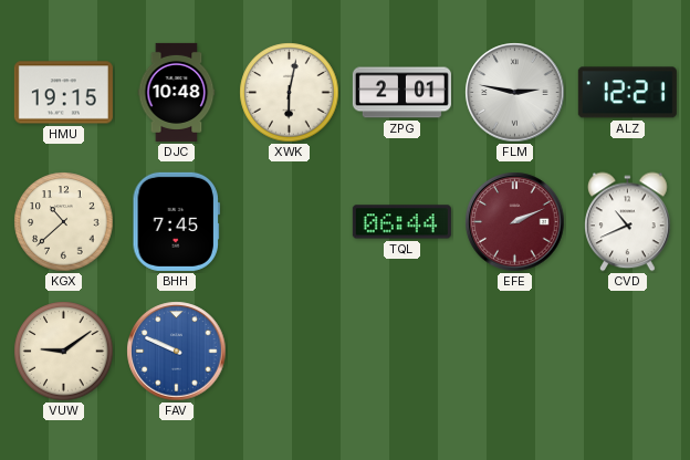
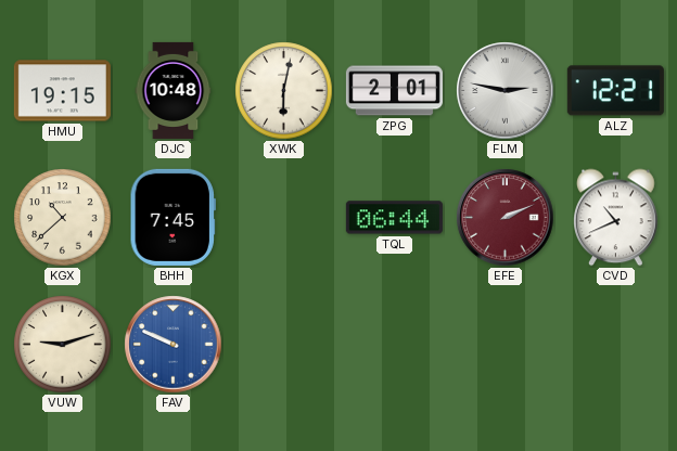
VUW: 9:09 -> 9:12
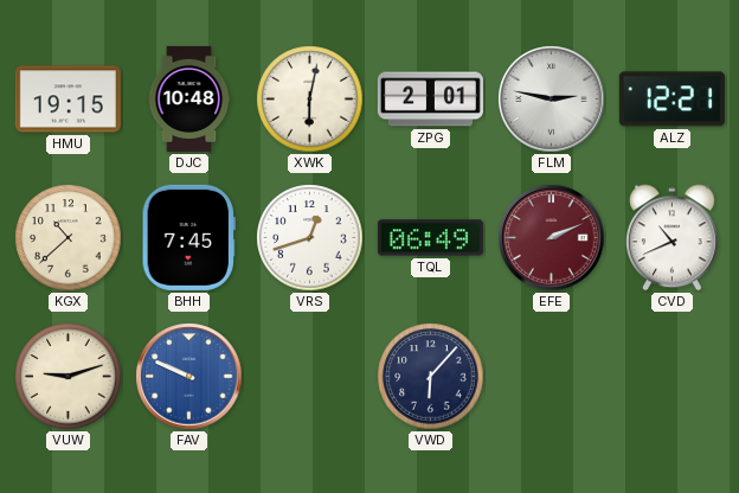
VRS: none -> 12:42
TQL: 06:44 -> 06:49
VWD: none -> 6:07
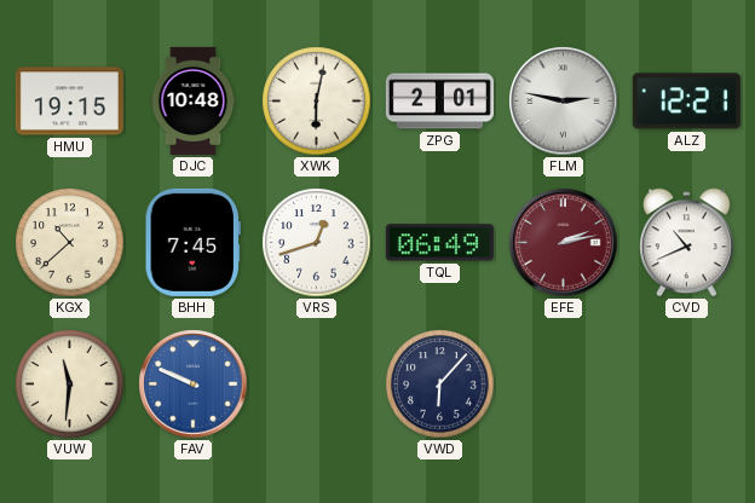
EFE: 2:11 -> 2:13
VUW: 9:12 -> 11:31
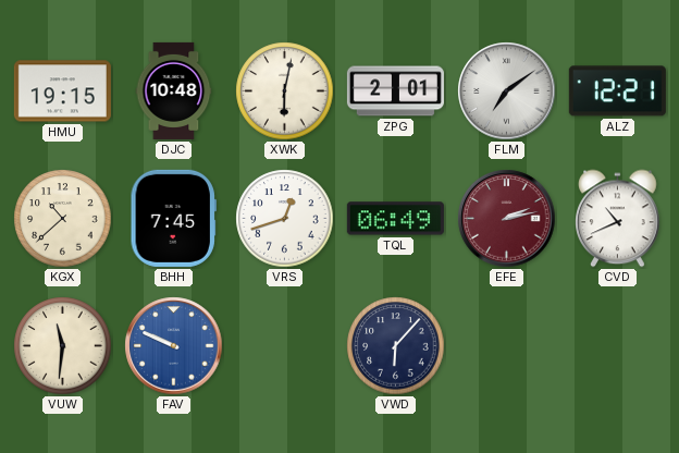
FLM: 2:47 -> 7:09
